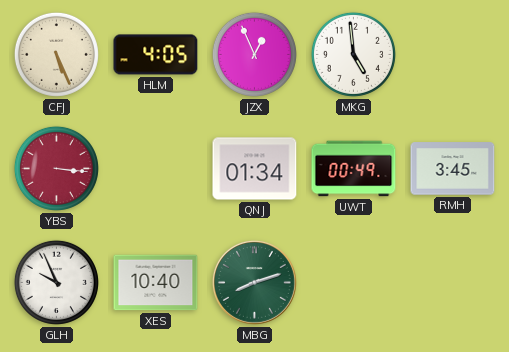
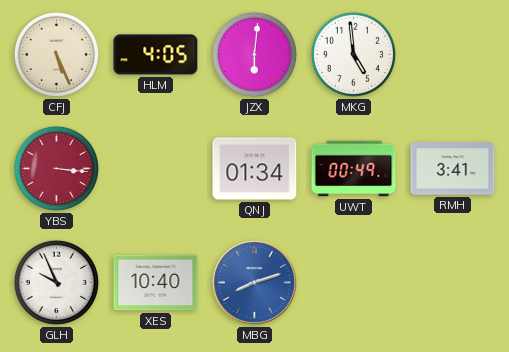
JZX: 12:56 -> 6:01
RMH: 3:45 -> 3:41
MBG dial: green -> blue
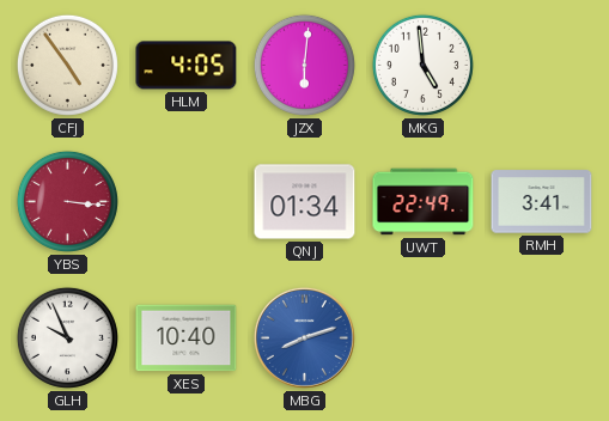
CFJ: 5:26 -> 4:54
UWT: 00:49 -> 22:49
